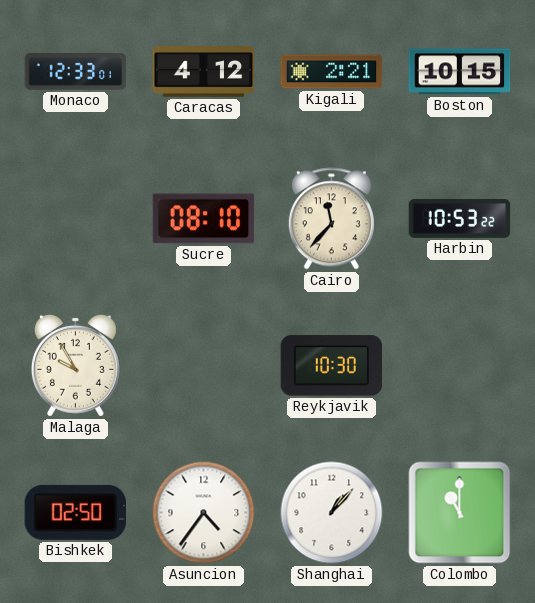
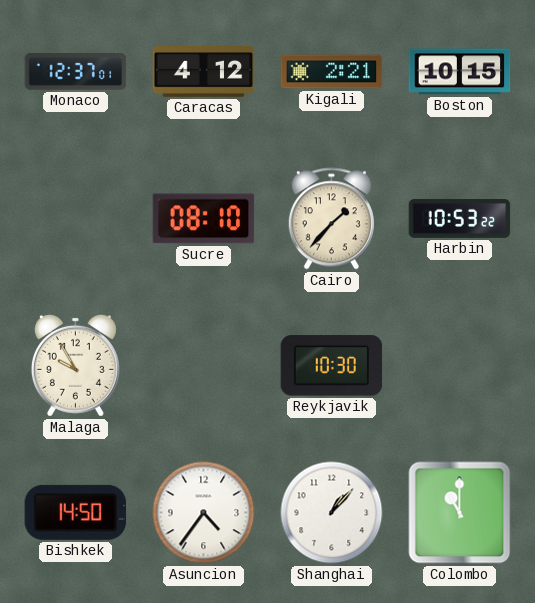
Monaco: 12:33 -> 12:37
Cairo: 11:37 -> 1:37
Bishkek: 02:50 -> 14:50
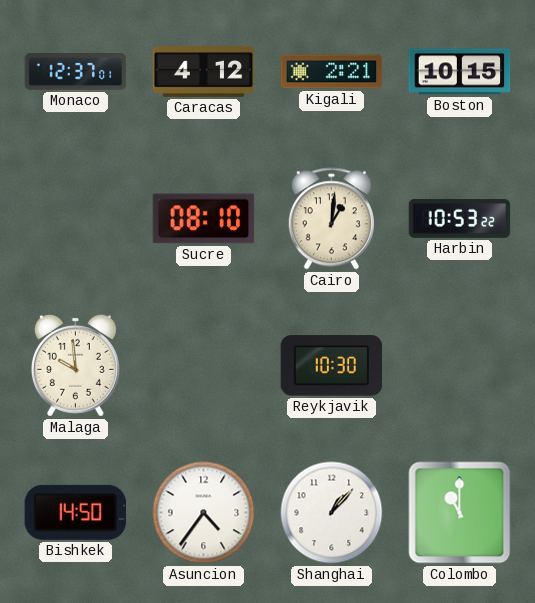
Cairo: 1:37 -> 1:01
Malaga: 9:55 -> 9:59
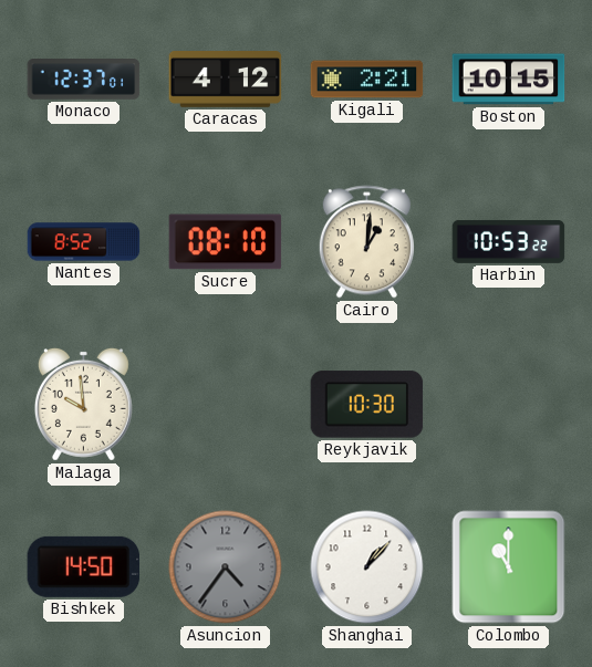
Nantes: none -> 8:52
Asuncion dial: white -> grey
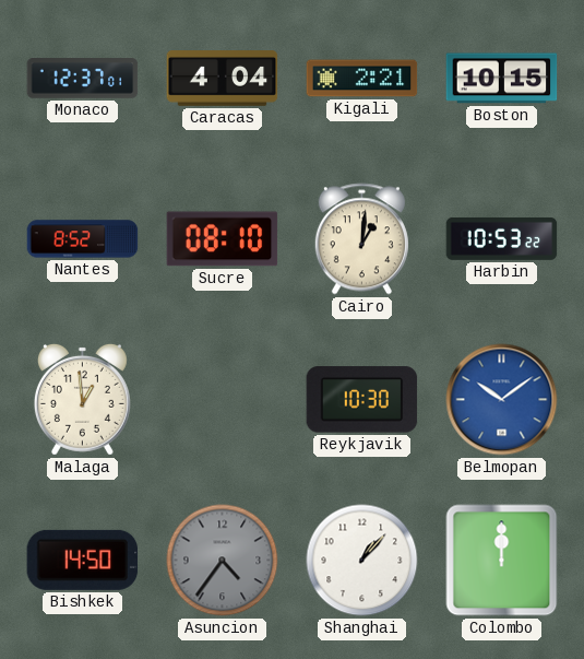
Caracas: 4:12 -> 4:04
Malaga: 9:59 -> 12:59
Belmopan: none -> 10:09
Colombo: 11:00 -> 12:00
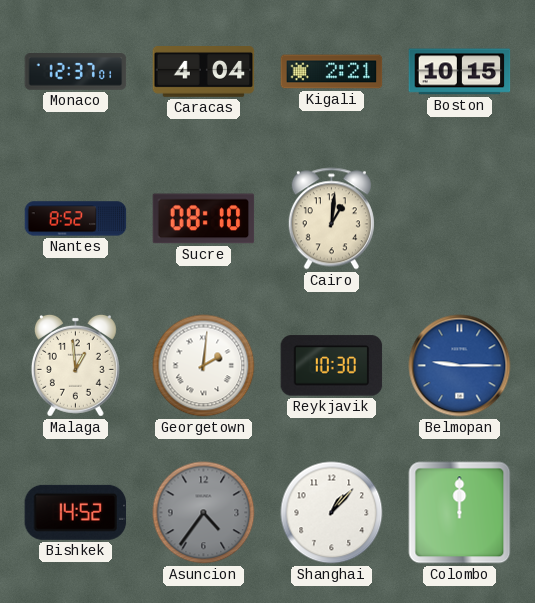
Harbin: 10:53 -> none
Georgetown: none -> 2:01
Belmopan: 10:09 -> 9:15
Bishkek: 14:50 -> 14:52
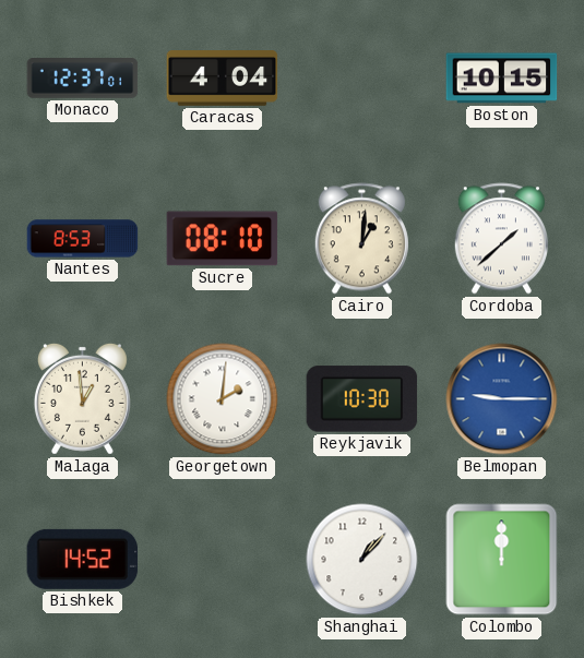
Kigali: 2:21 -> none
Nantes: 8:52 -> 8:53
Cordoba: none -> 1:38
Asuncion: 4:36 -> none
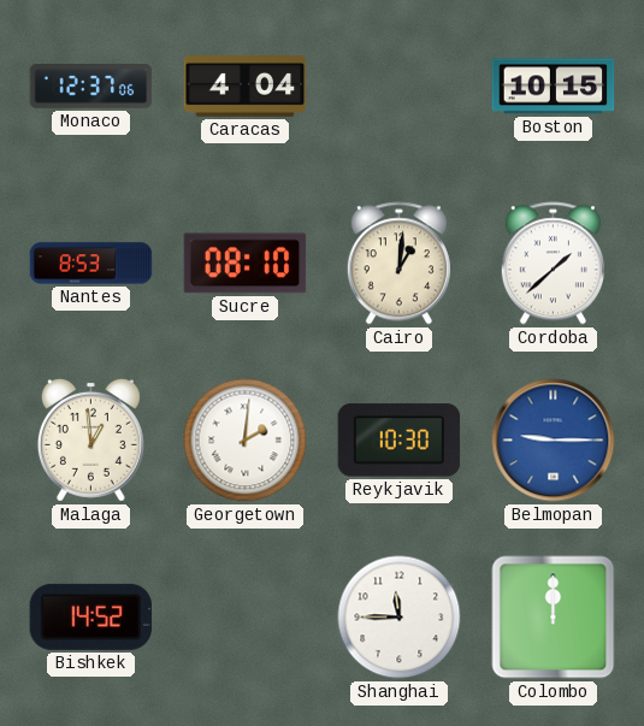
Monaco: 12:37:01 -> 12:37:06
Shanghai: 1:07 -> 11:45
